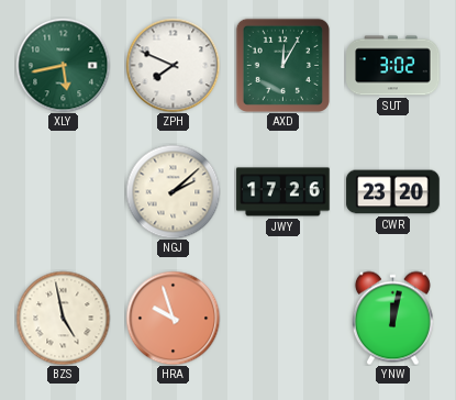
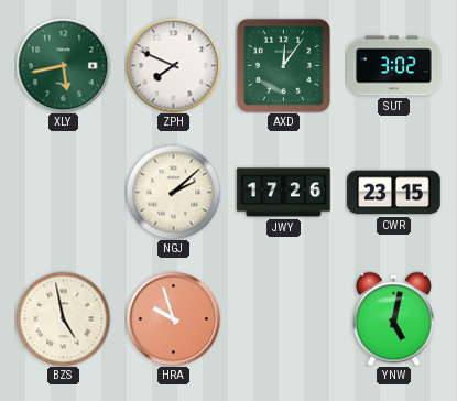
AXD: 12:05 -> 12:06
CWR: 23:20 -> 23:15
YNW: 12:02 -> 5:02
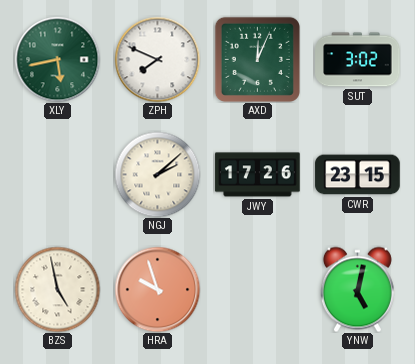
AXD: 12:06 -> 12:04
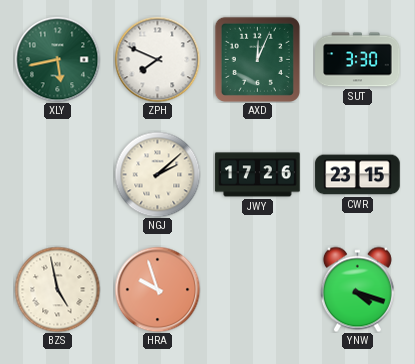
SUT: 3:02 -> 3:30
YNW: 5:02 -> 4:18
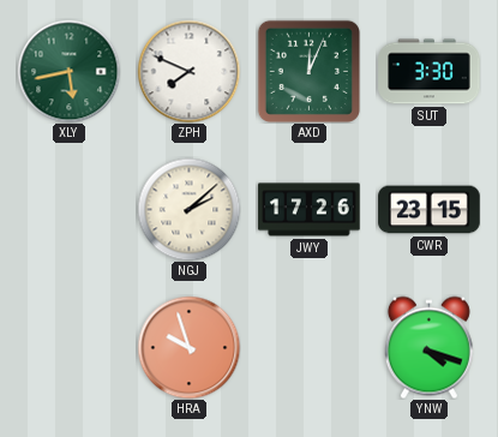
BZS: 4:58 -> none
